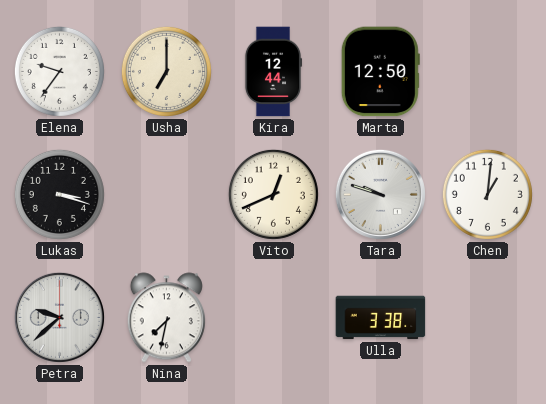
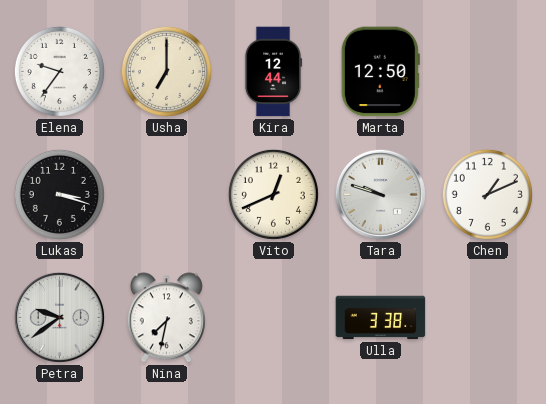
Chen: 1:01 -> 1:11
Petra: 9:38 -> 9:39
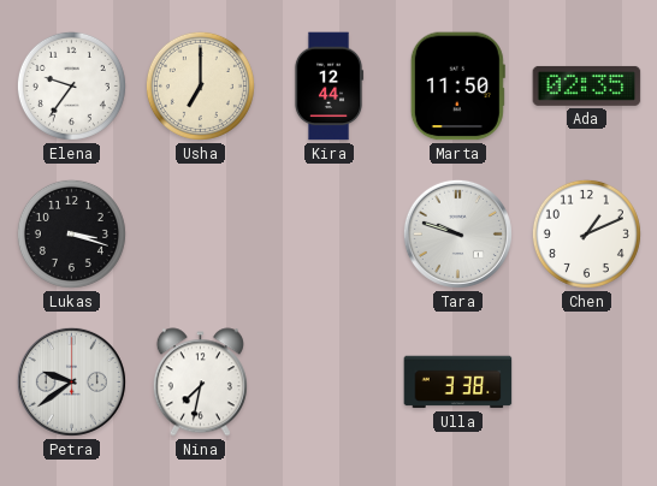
Marta: 12:50 -> 11:50
Ada: none -> 02:35
Vito: 12:41 -> none
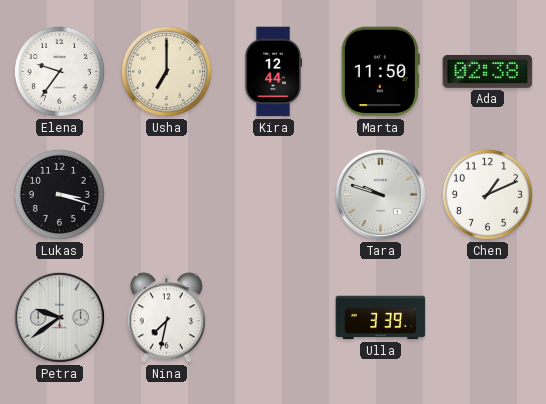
Ada: 02:35 -> 02:38
Ulla: 3:38 -> 3:39
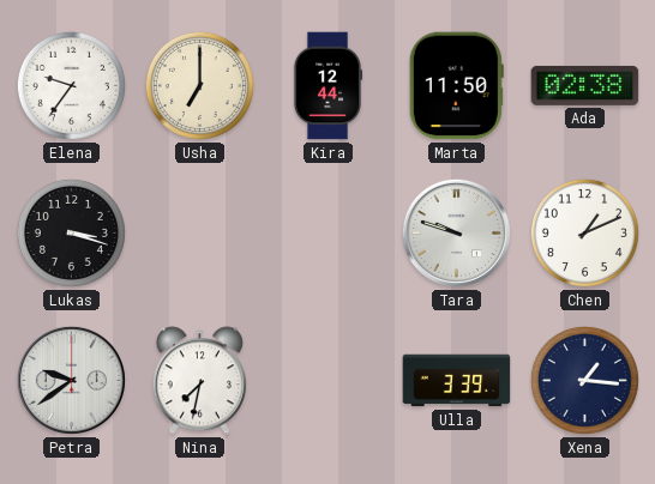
Xena: none -> 1:16
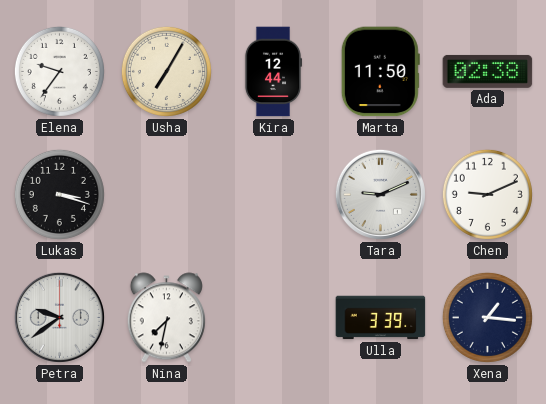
Usha: 7:00 -> 7:05
Tara: 9:48 -> 9:11
Chen: 1:11 -> 9:11
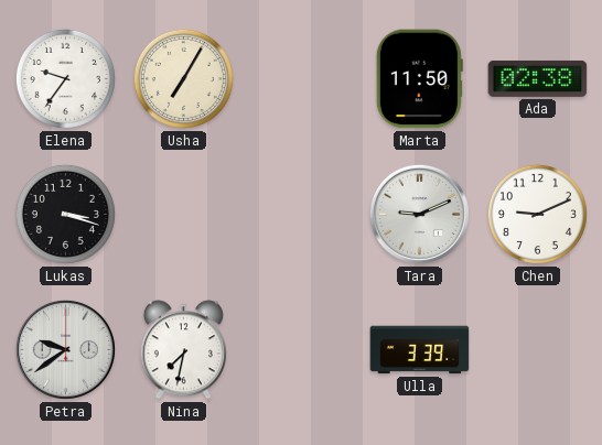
Kira: 12:44 -> none
Xena: 1:16 -> none
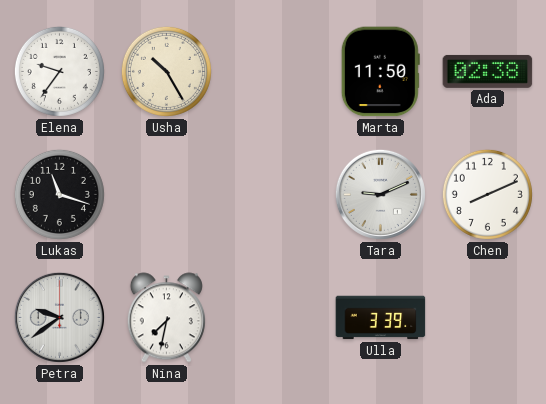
Usha: 7:05 -> 10:25
Lukas: 3:18 -> 11:18
Chen: 9:11 -> 8:11
